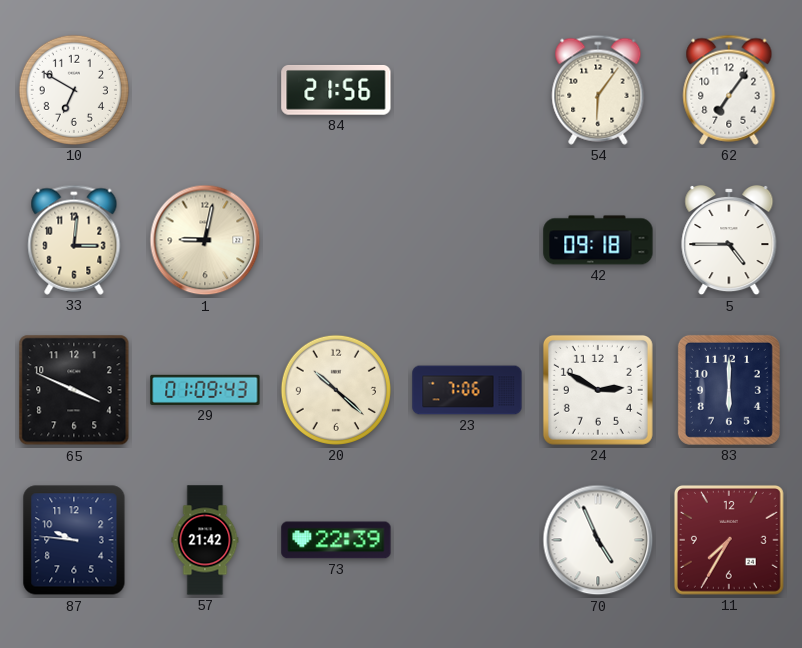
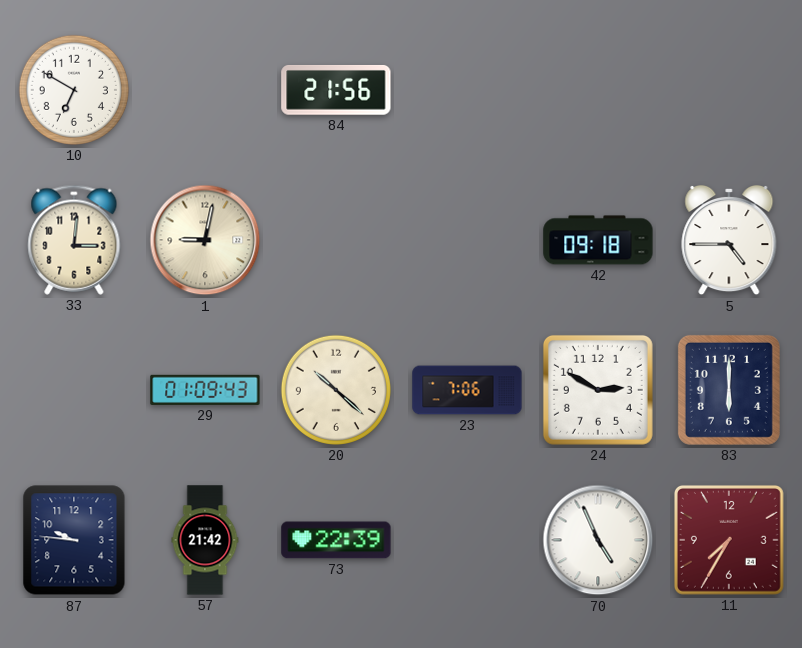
54: 6:06 -> none
62: 7:06 -> none
65: 3:49 -> none
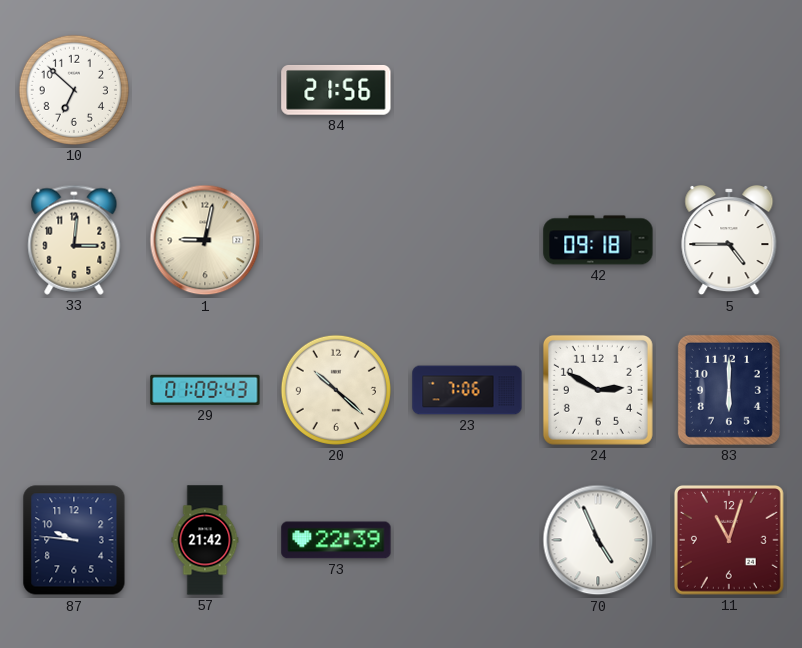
10: 6:50 -> 6:52
11: 7:35 -> 11:03
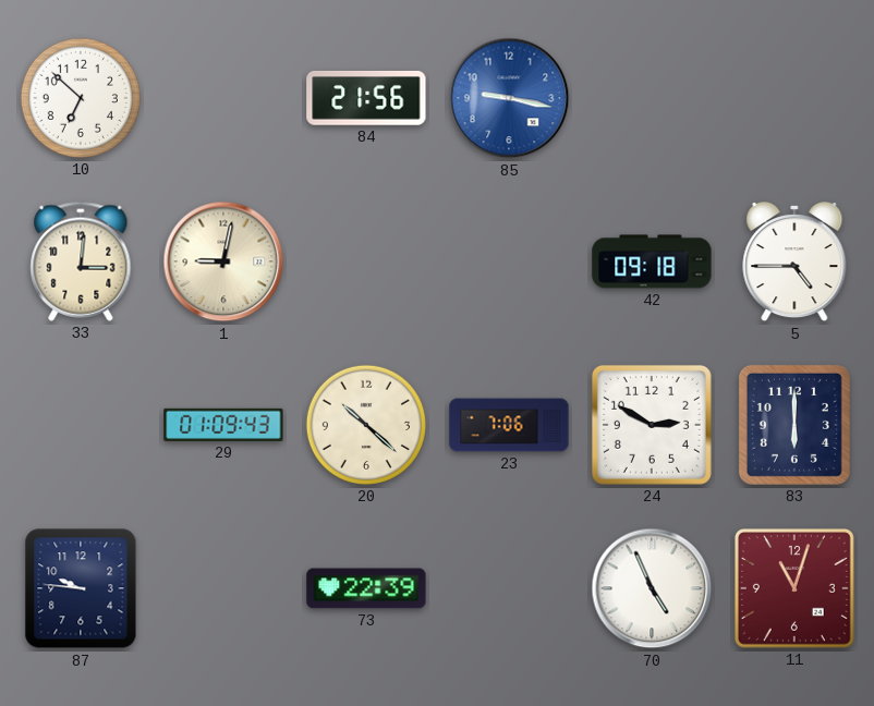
85: none -> 9:17
57: 21:42 -> none
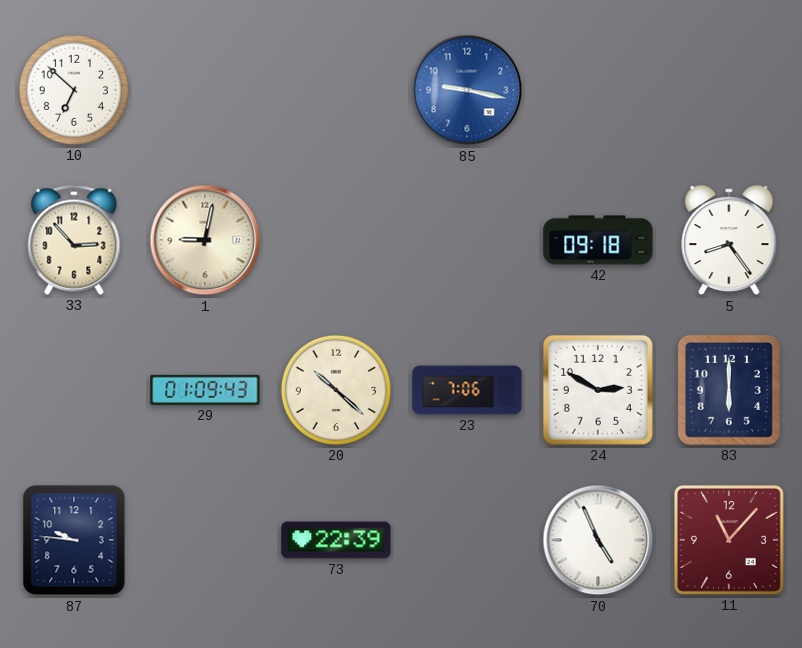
84: 21:56 -> none
33: 3:01 -> 2:53
5: 4:45 -> 8:24
11: 11:03 -> 11:07
